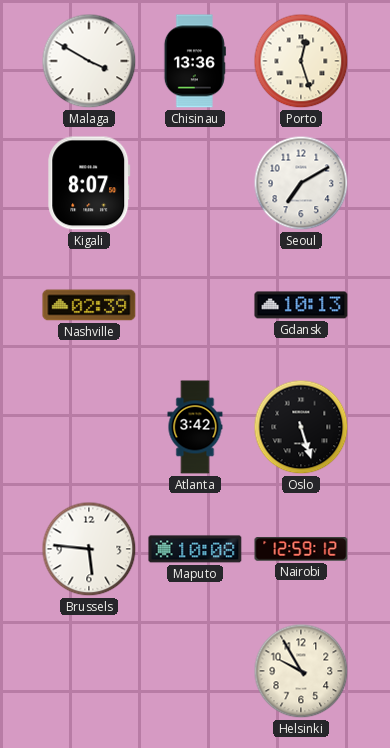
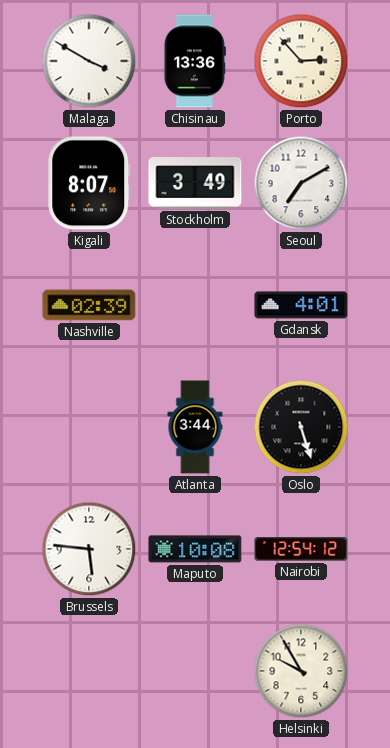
Porto: 12:27 -> 2:53
Stockholm: none -> 3:49
Gdansk: 10:13 -> 4:01
Atlanta: 3:42 -> 3:44
Nairobi: 12:59 -> 12:54
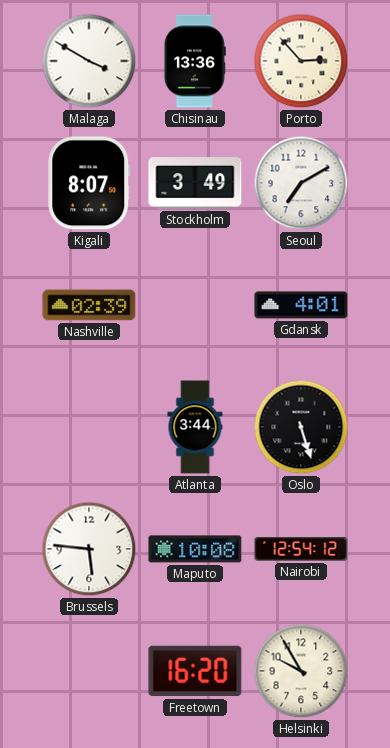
Freetown: none -> 16:20
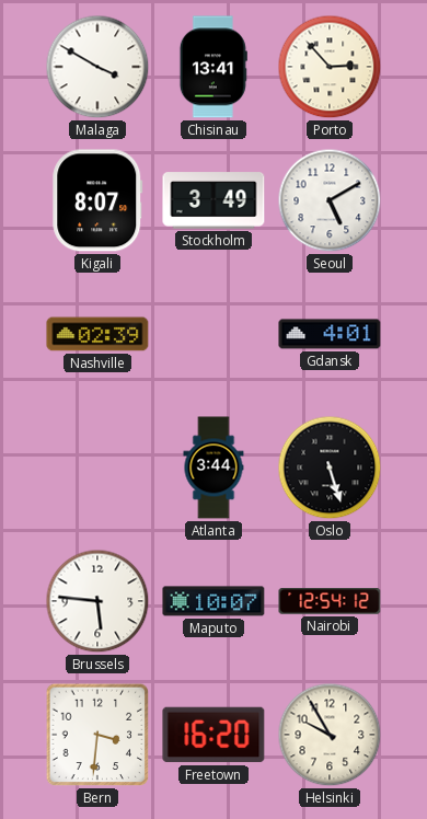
Chisinau: 13:36 -> 13:41
Seoul: 7:10 -> 5:10
Maputo: 10:08 -> 10:07
Bern: none -> 3:31
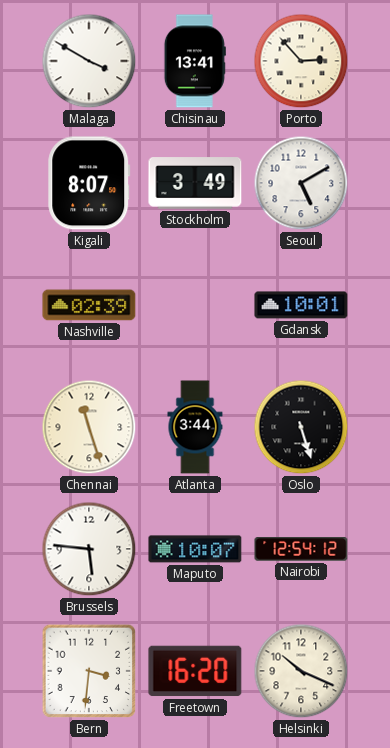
Gdansk: 4:01 -> 10:01
Chennai: none -> 11:27
Helsinki: 9:55 -> 10:19
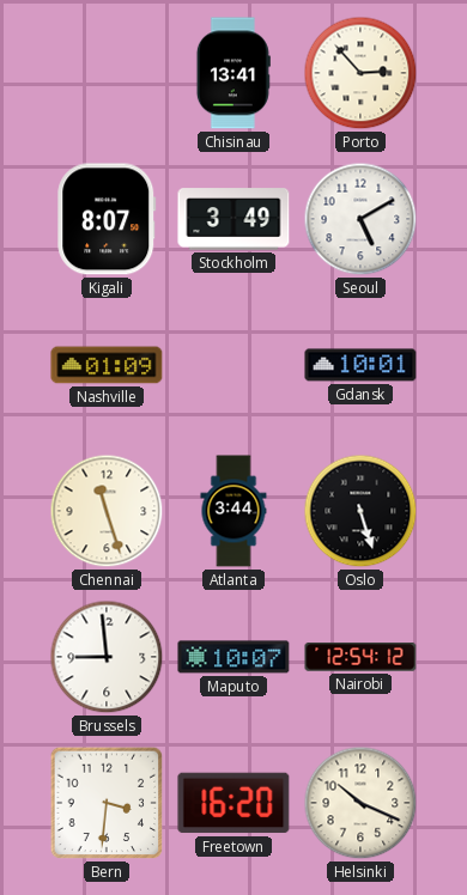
Malaga: 3:50 -> none
Nashville: 02:39 -> 01:09
Brussels: 5:46 -> 8:59
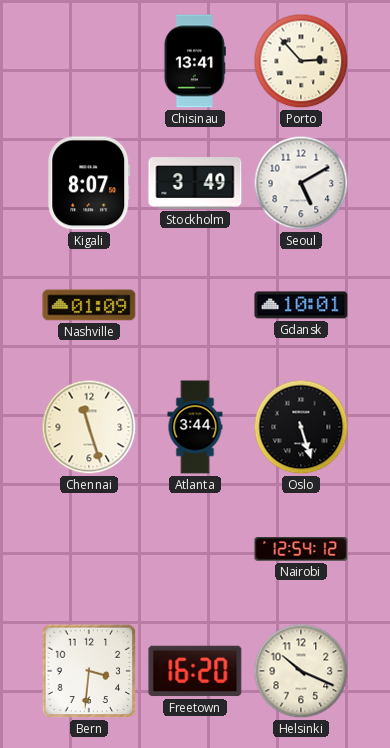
Brussels: 8:59 -> none
Maputo: 10:07 -> none
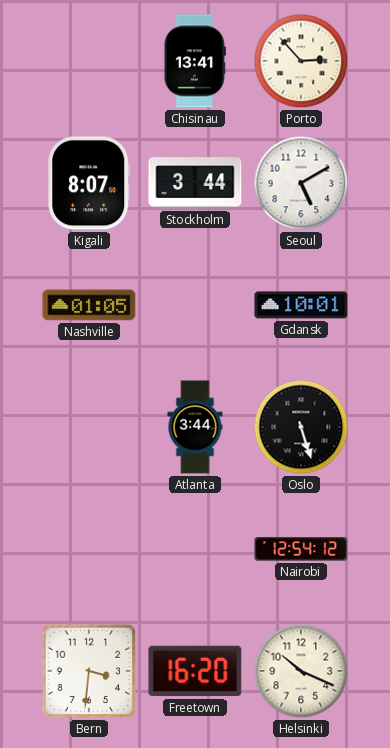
Stockholm: 3:49 -> 3:44
Nashville: 01:09 -> 01:05
Chennai: 11:27 -> none
